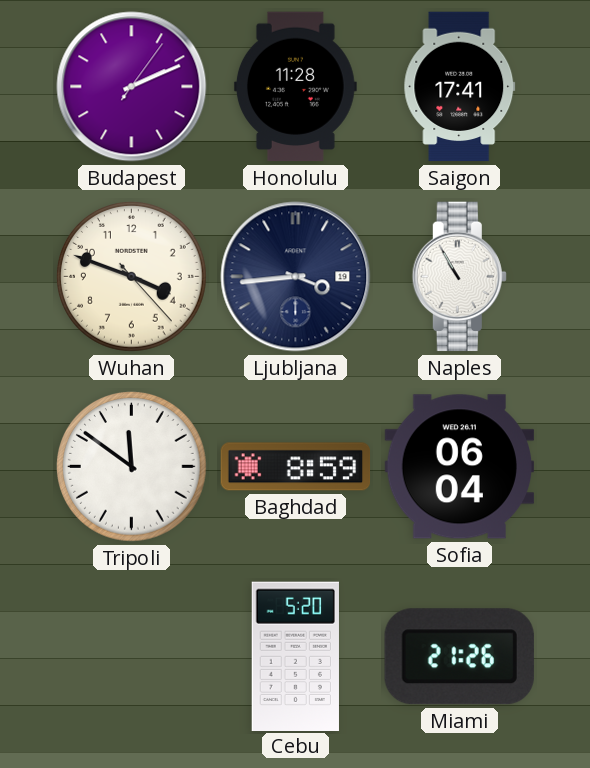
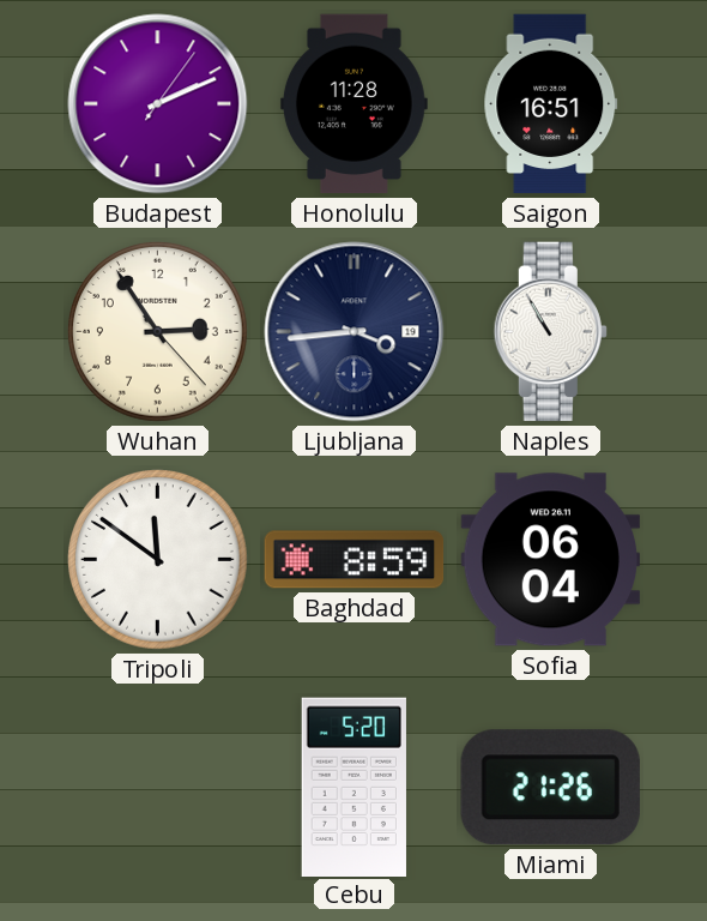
Saigon: 17:41 -> 16:51
Wuhan: 3:48 -> 2:54
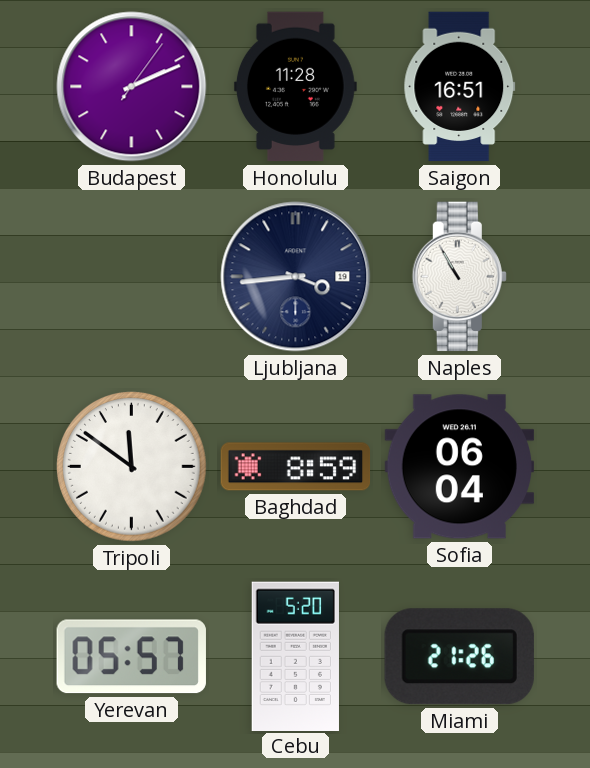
Wuhan: 2:54 -> none
Yerevan: none -> 05:57
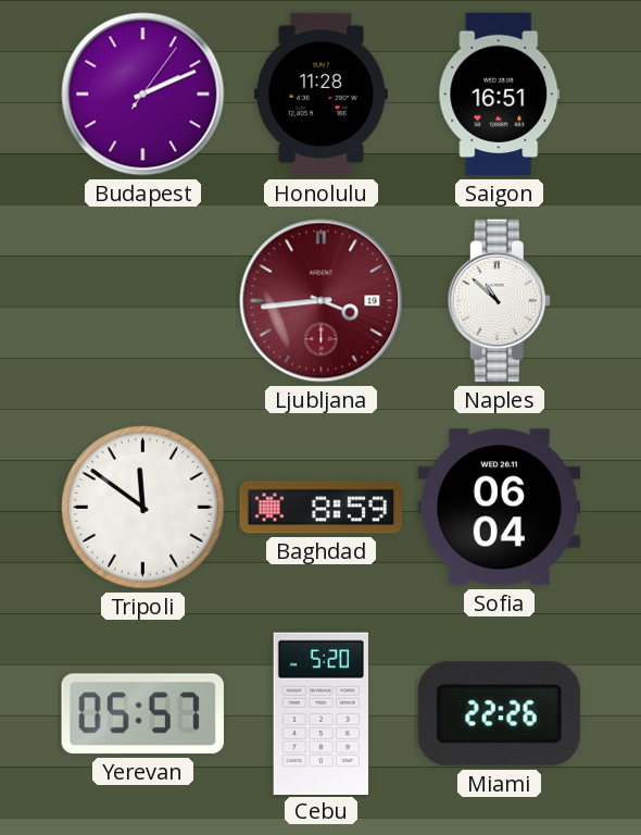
Ljubljana dial: navy -> burgundy
Naples: 10:55 -> 10:52
Miami: 21:26 -> 22:26
